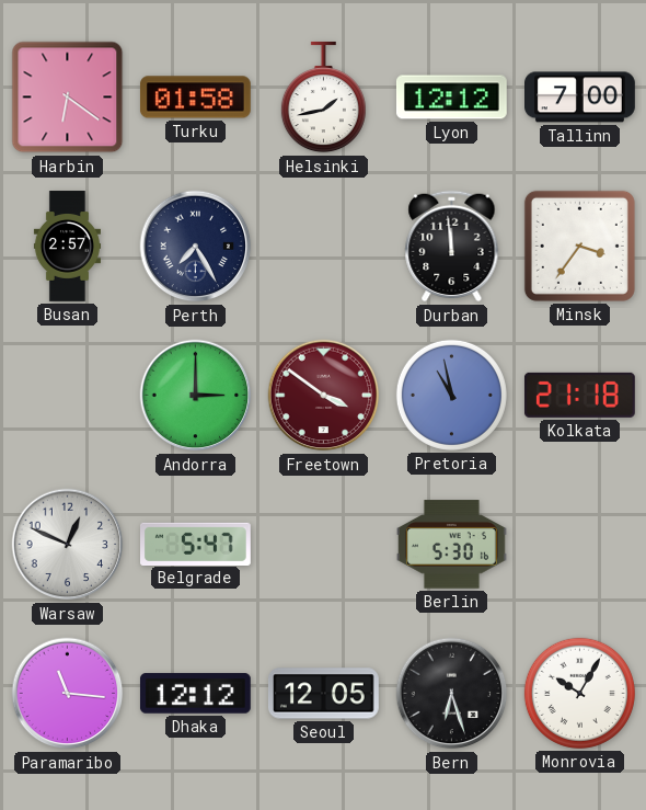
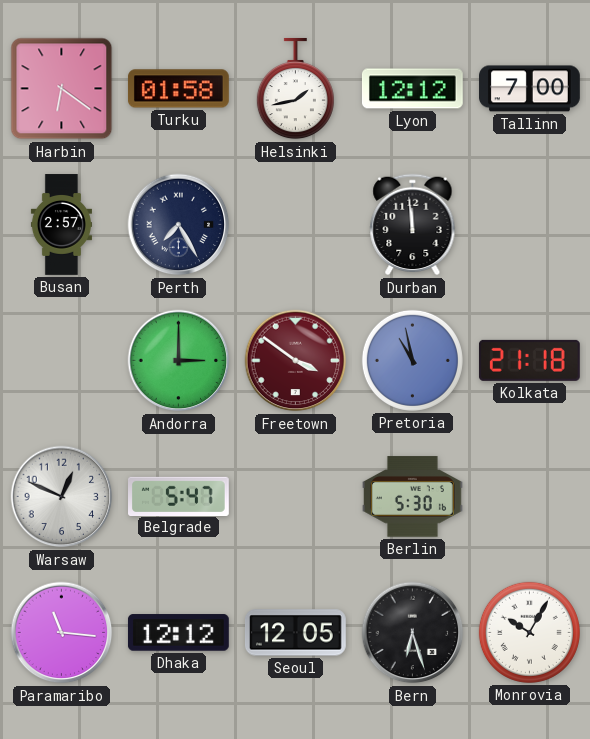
Minsk: 3:36 -> none
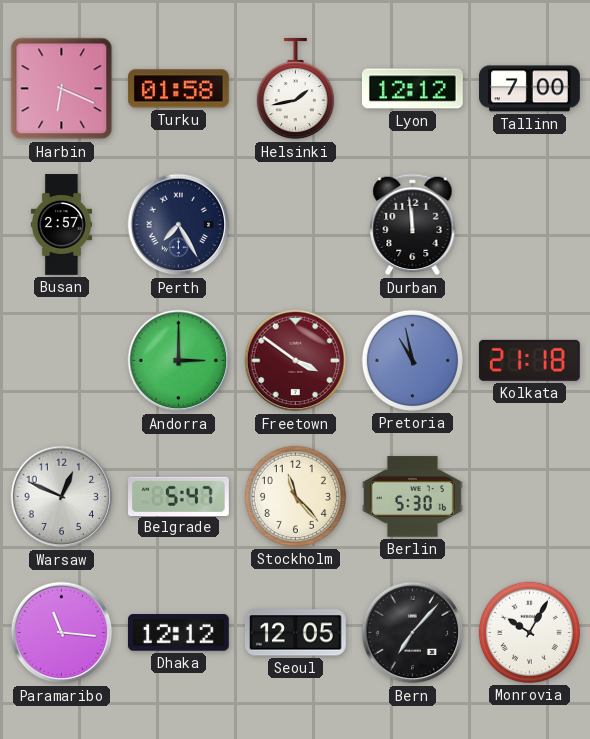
Harbin: 6:21 -> 6:19
Stockholm: none -> 11:23
Bern: 6:27 -> 7:07
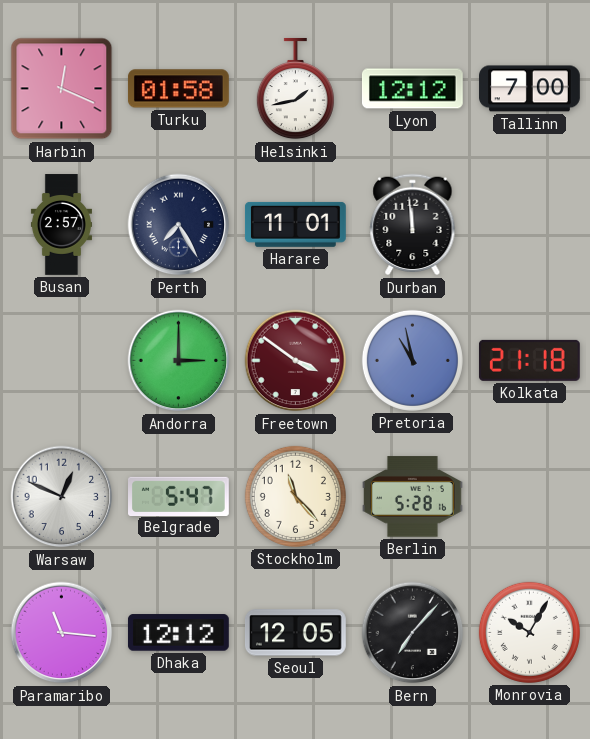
Harbin: 6:19 -> 12:19
Harare: none -> 11:01
Berlin: 5:30 -> 5:28
